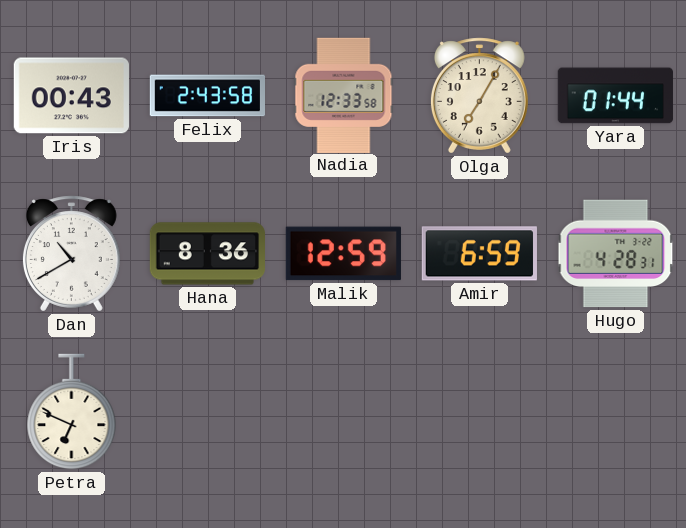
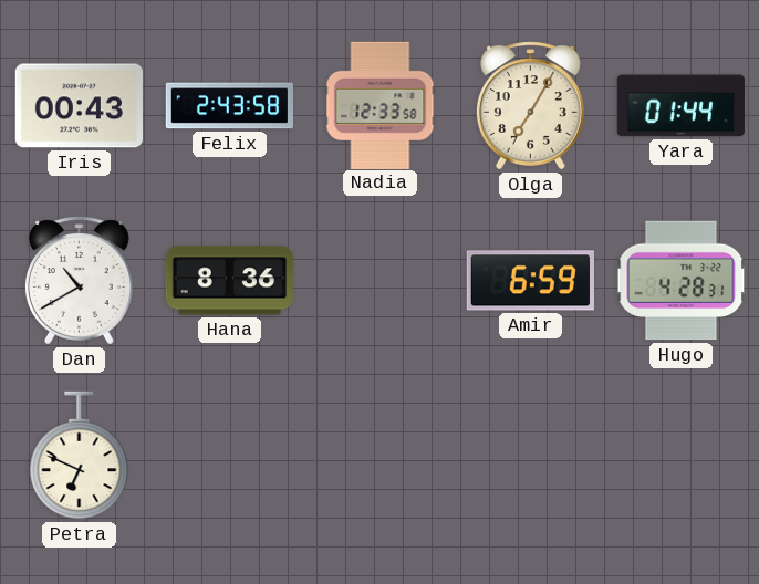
Malik: 12:59 -> none
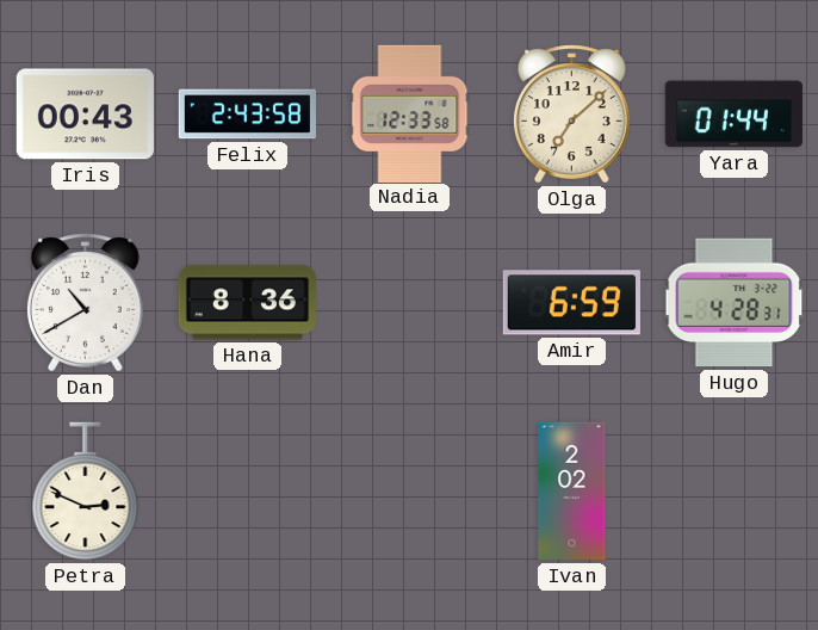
Olga: 7:05 -> 7:08
Petra: 6:49 -> 2:49
Ivan: none -> 2:02
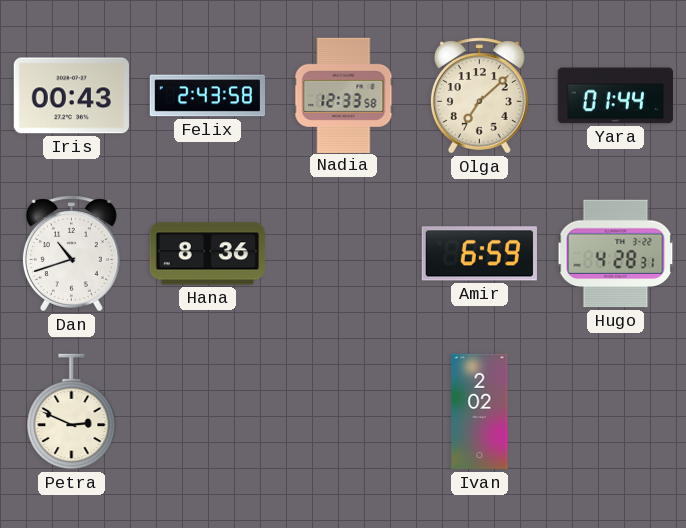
Dan: 10:40 -> 10:42
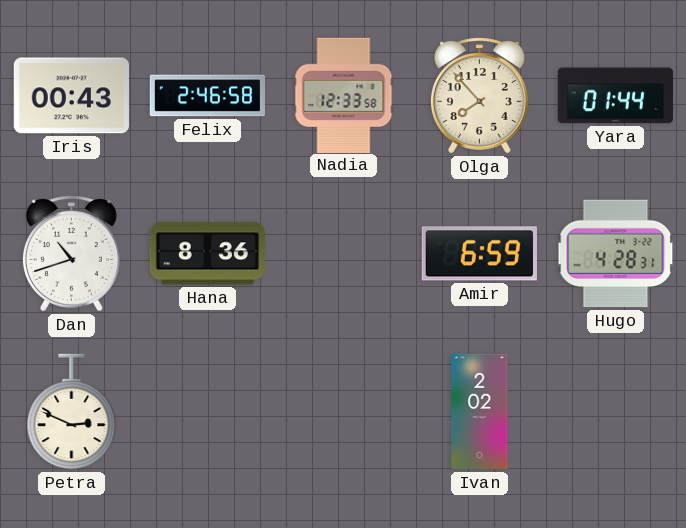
Felix: 2:43 -> 2:46
Olga: 7:08 -> 7:53
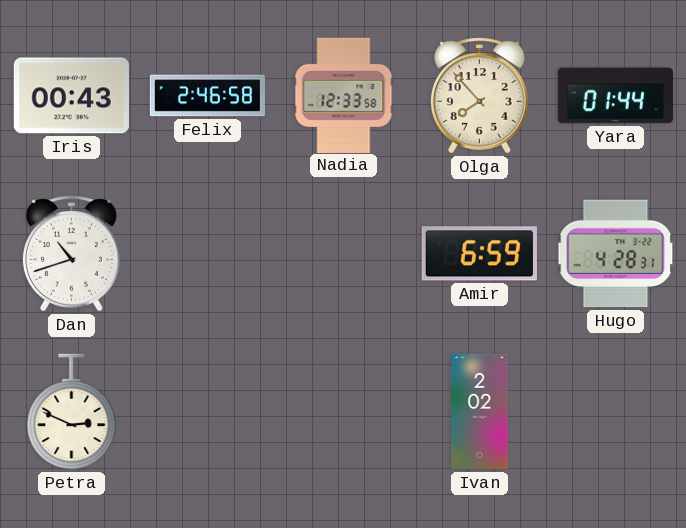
Hana: 8:36 -> none
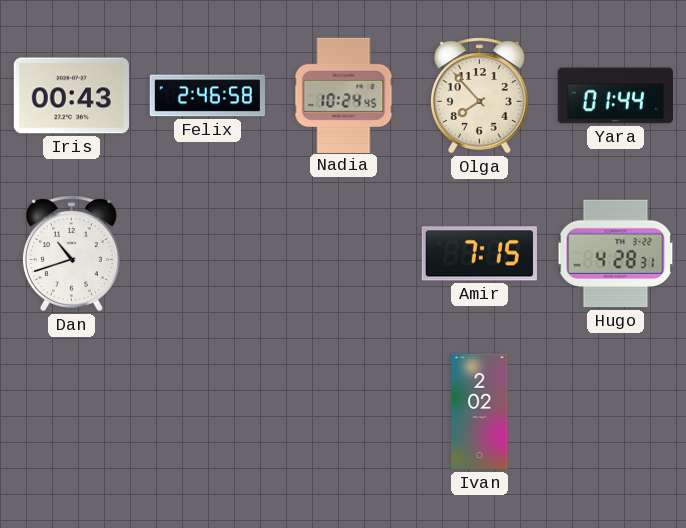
Nadia: 12:33 -> 10:24
Amir: 6:59 -> 7:15
Petra: 2:49 -> none
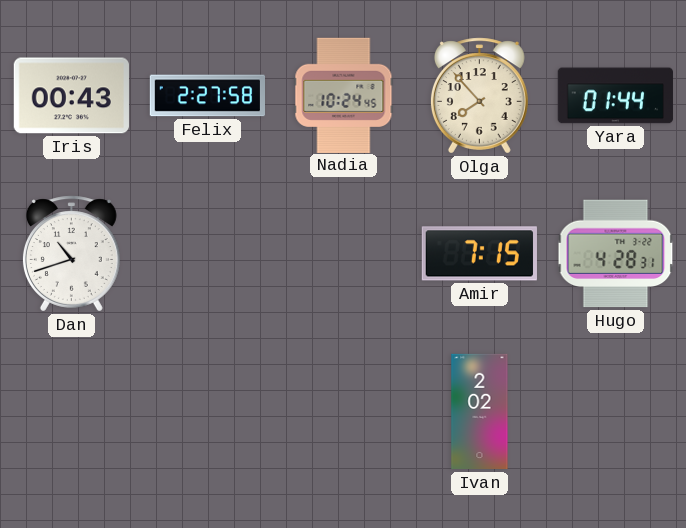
Felix: 2:46 -> 2:27
